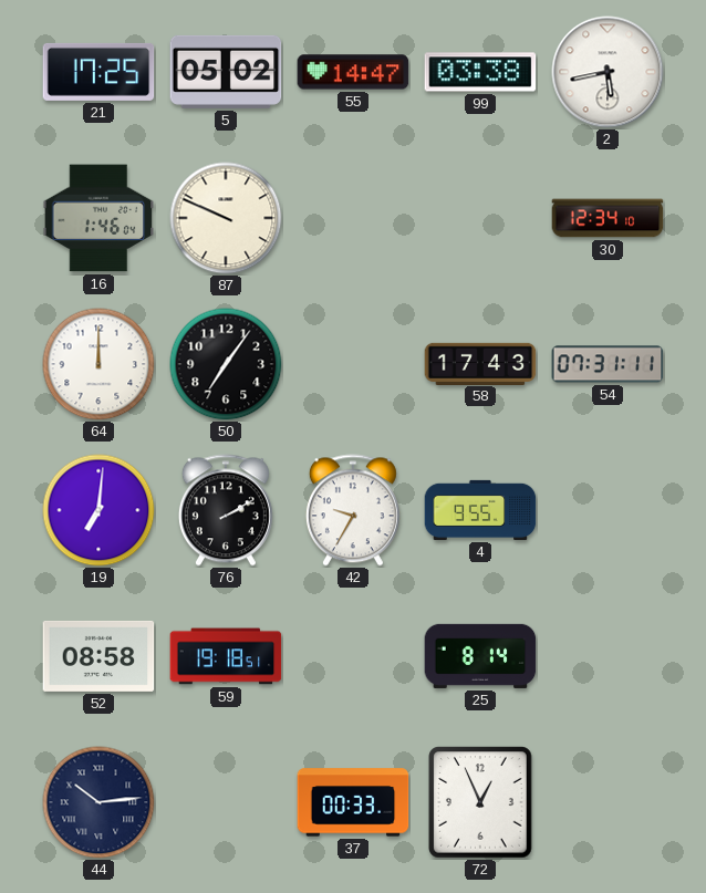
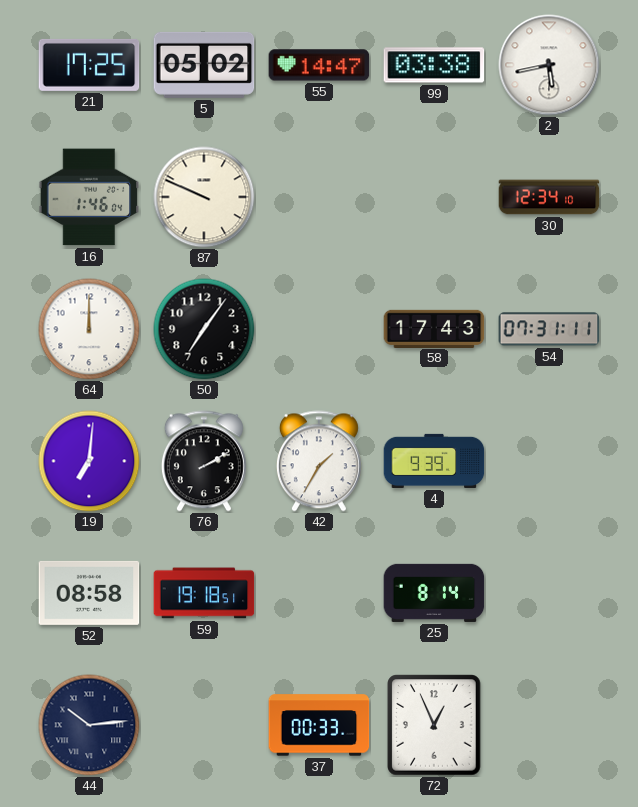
42: 9:35 -> 1:35
4: 9:55 -> 9:39
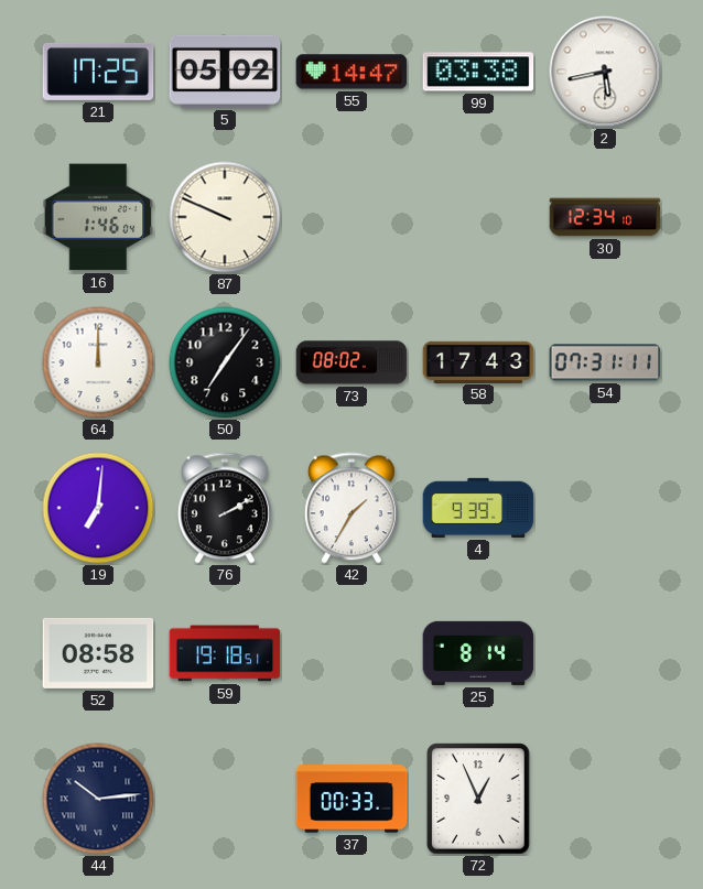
73: none -> 08:02
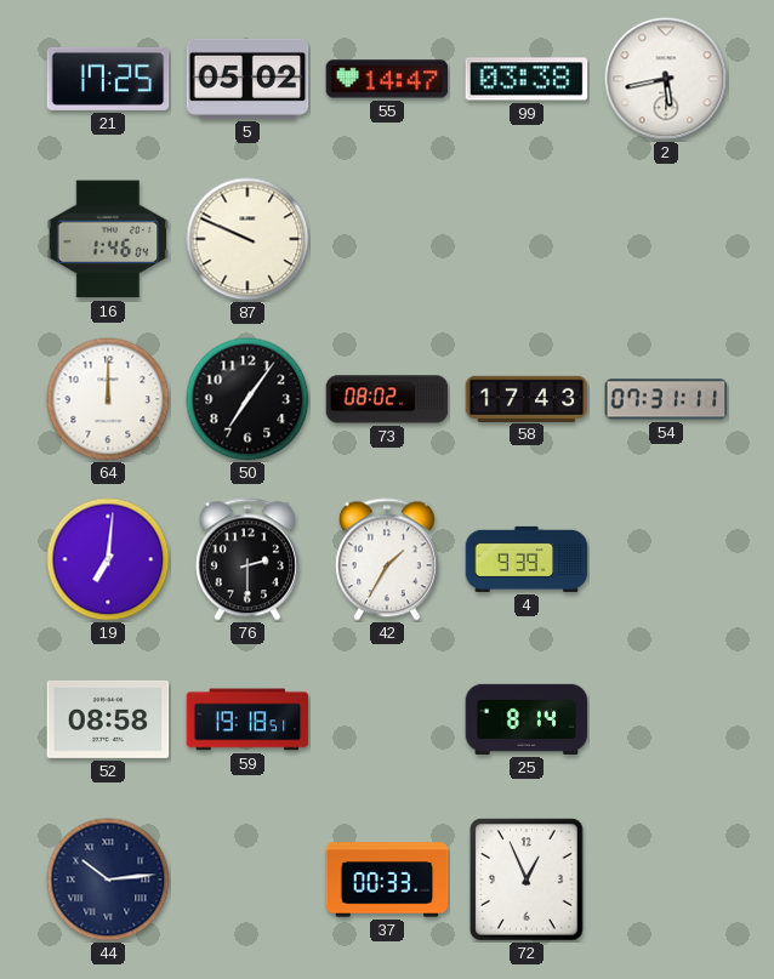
30: 12:34 -> none
76: 2:10 -> 2:30
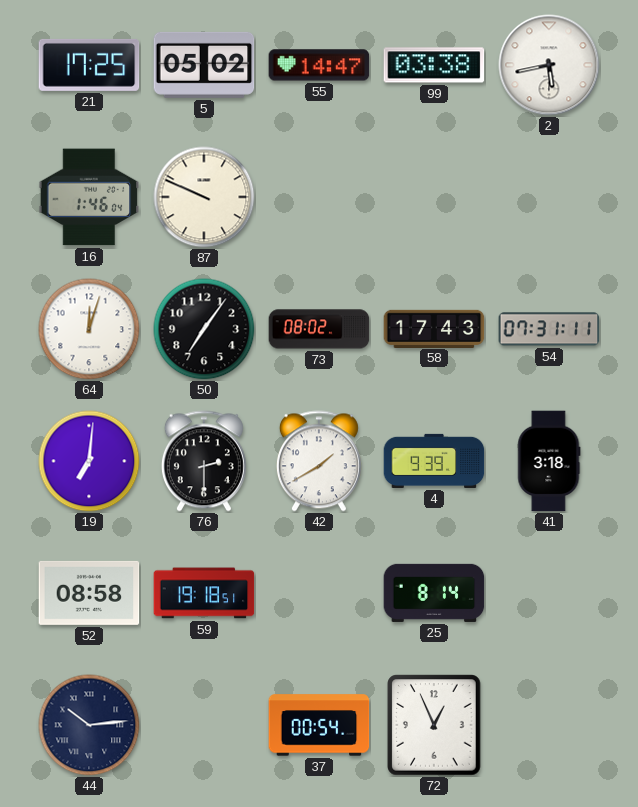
64: 12:00 -> 12:03
42: 1:35 -> 1:40
41: none -> 3:18
37: 00:33 -> 00:54
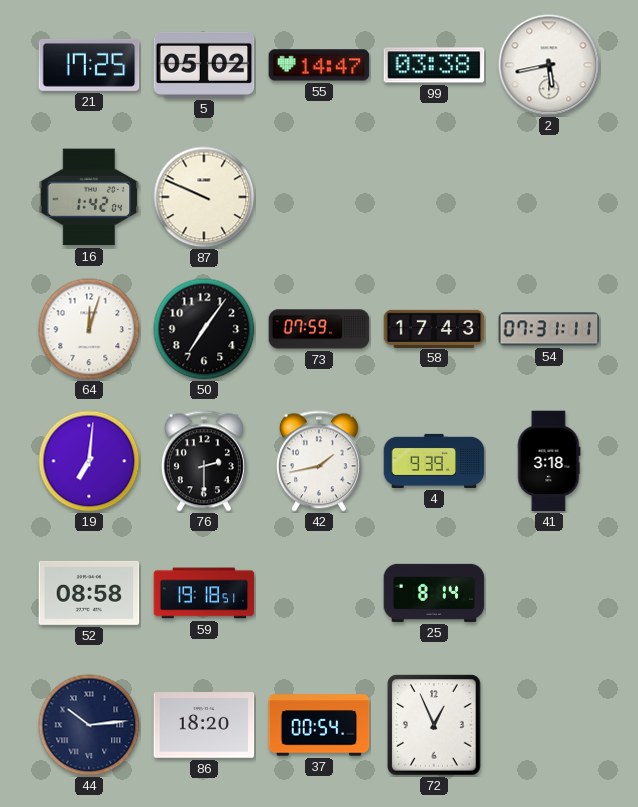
16: 1:46 -> 1:42
73: 08:02 -> 07:59
42: 1:40 -> 1:43
86: none -> 18:20
